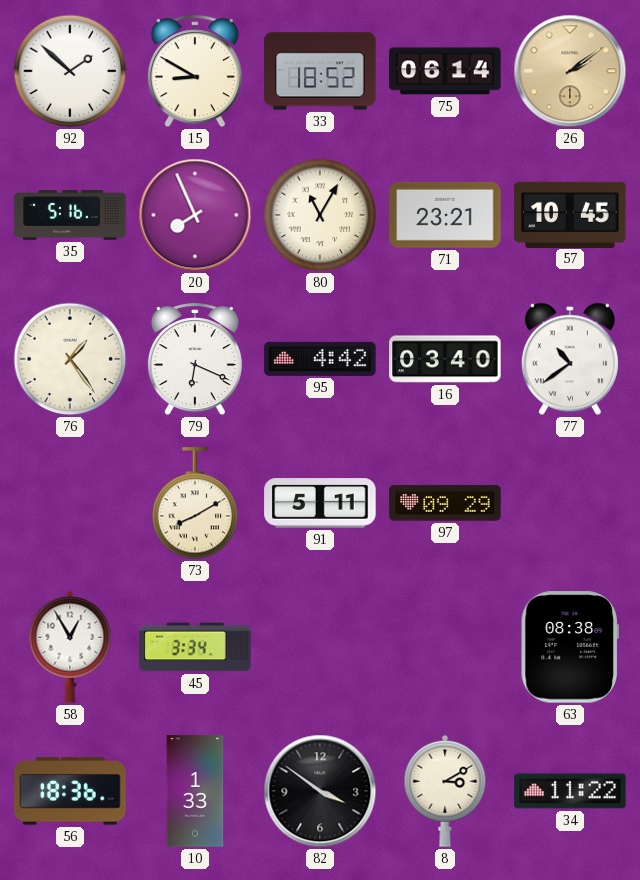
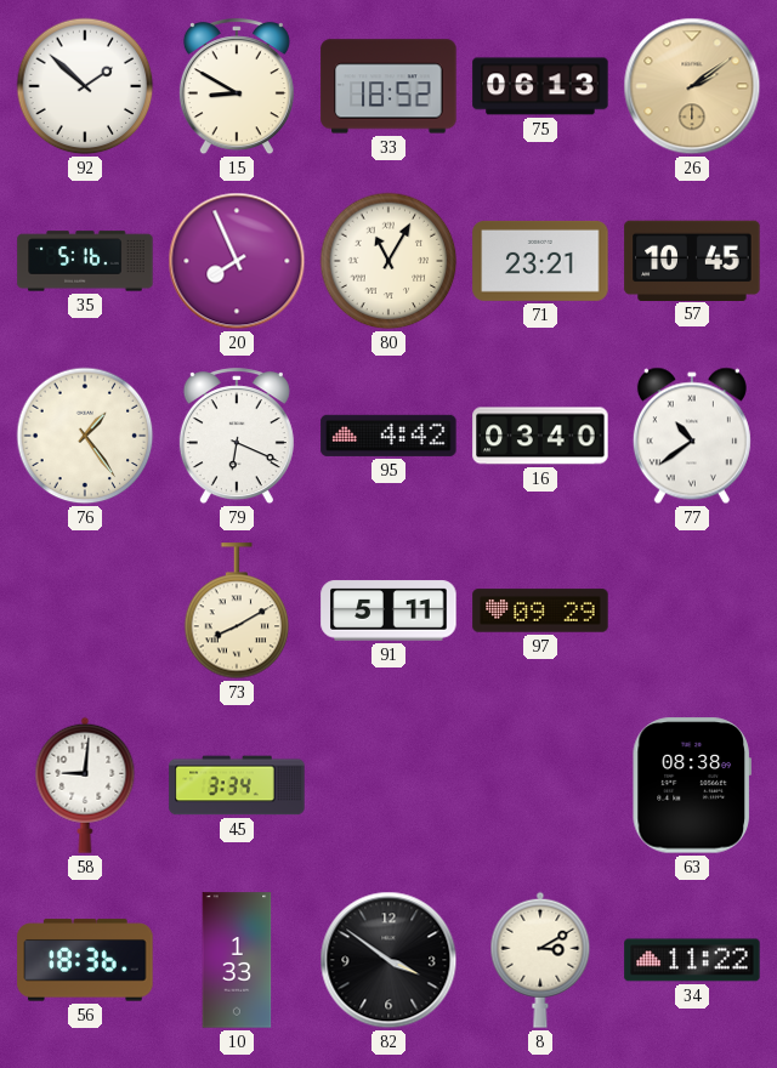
75: 06:14 -> 06:13
58: 12:55 -> 9:01
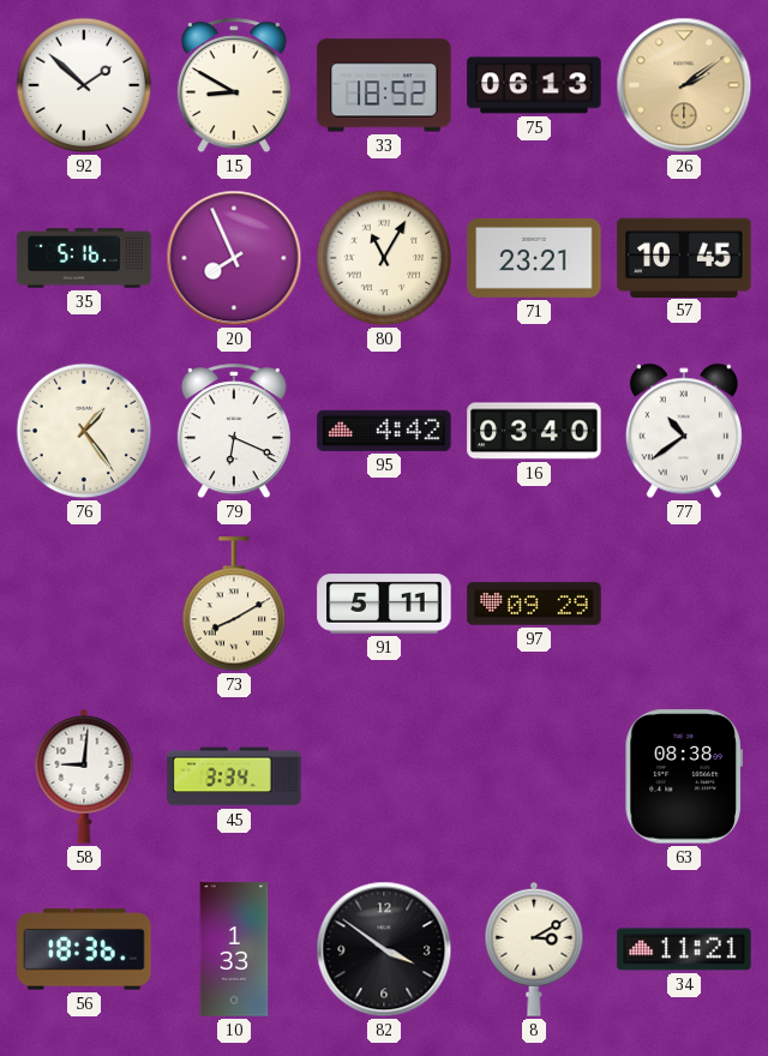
34: 11:22 -> 11:21
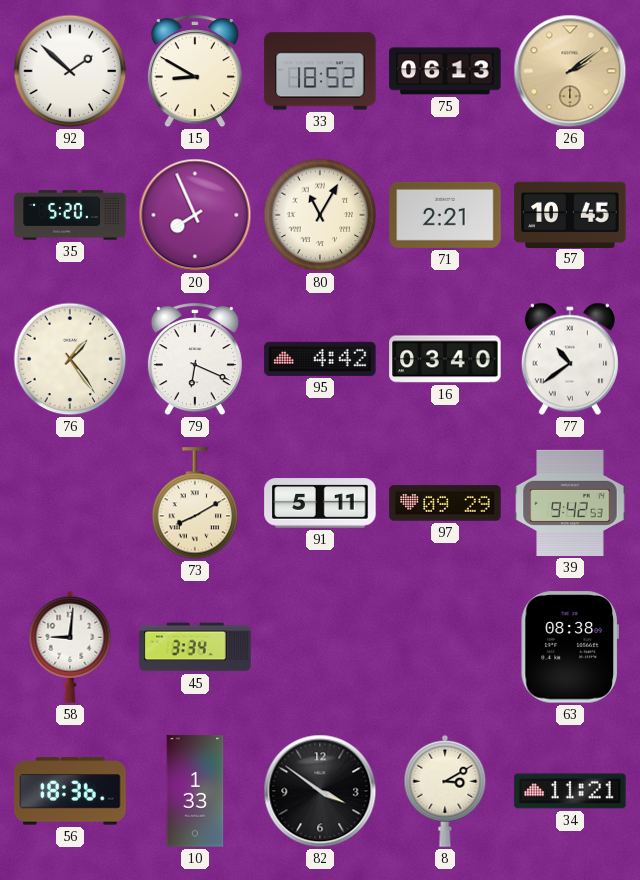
35: 5:16 -> 5:20
71: 23:21 -> 2:21
39: none -> 9:42
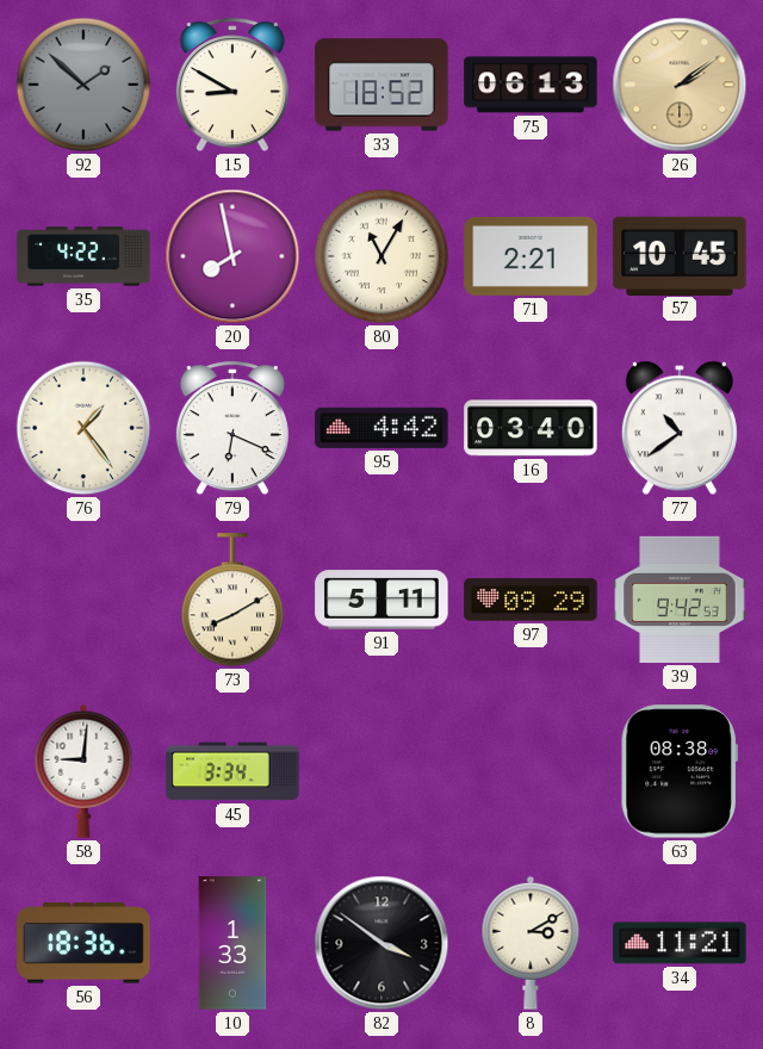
92 dial: white -> grey
35: 5:20 -> 4:22
20: 7:56 -> 7:58
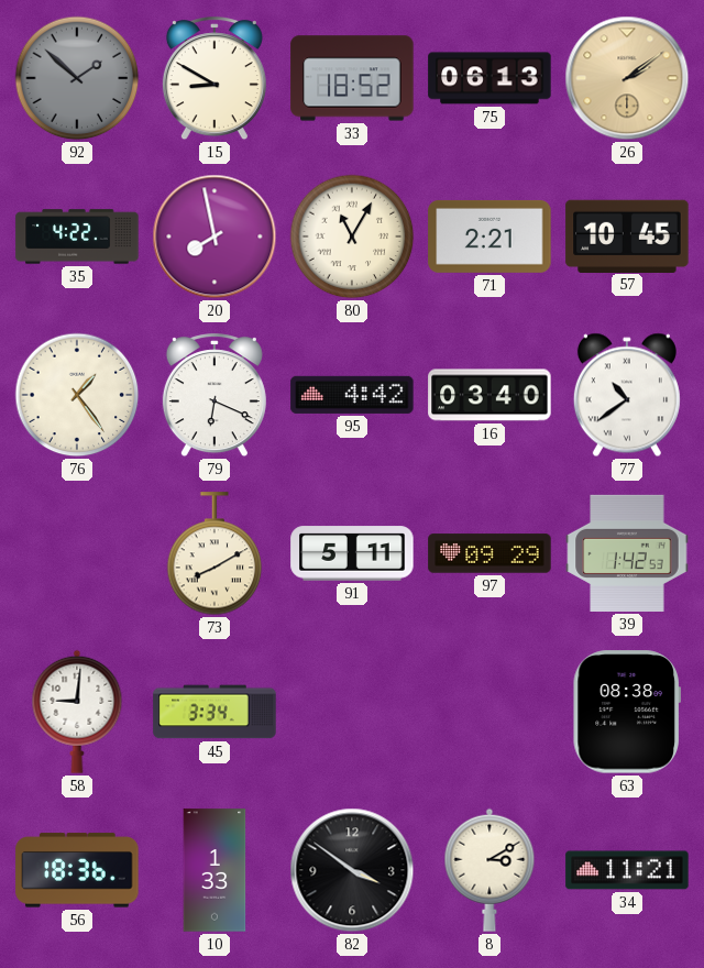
39: 9:42 -> 1:42
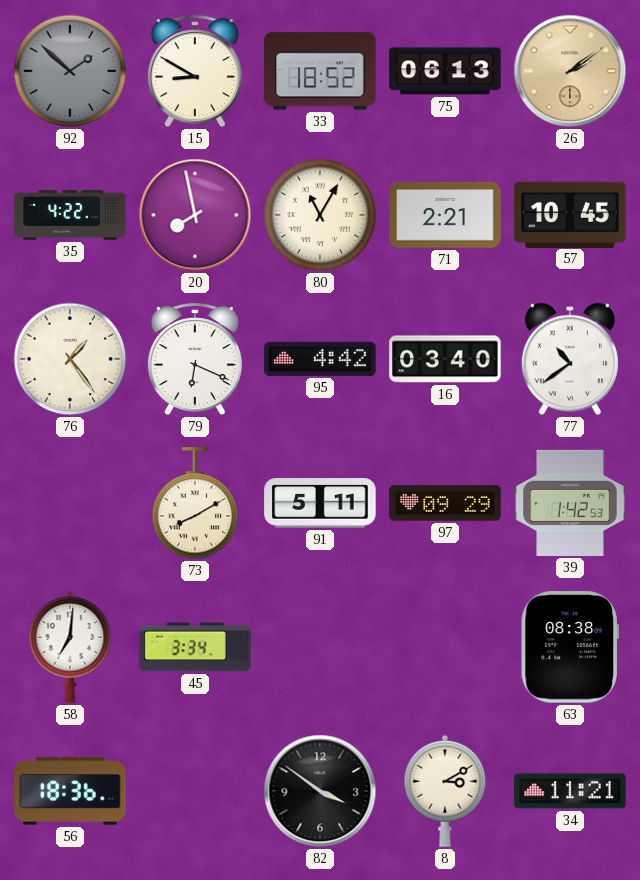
58: 9:01 -> 7:01
10: 1:33 -> none
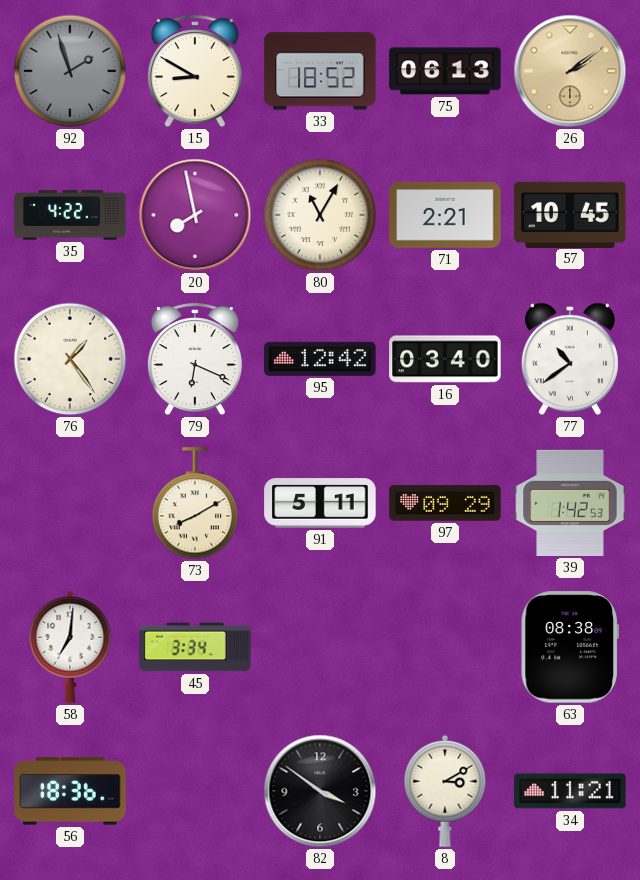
92: 1:52 -> 1:57
95: 4:42 -> 12:42
